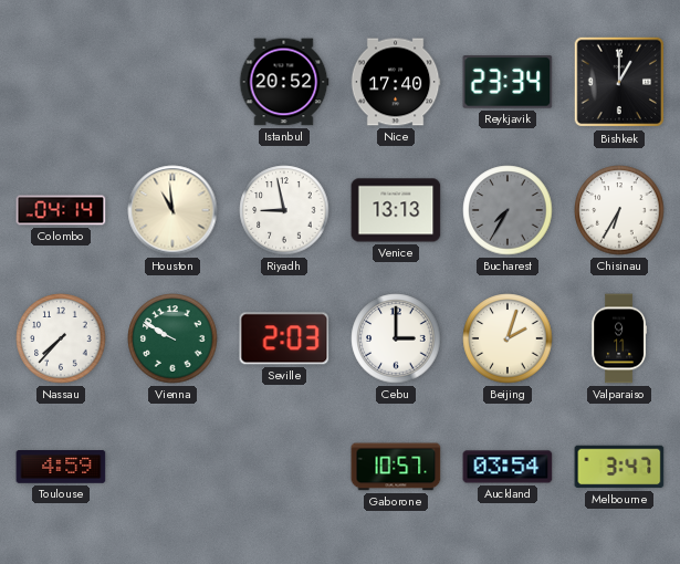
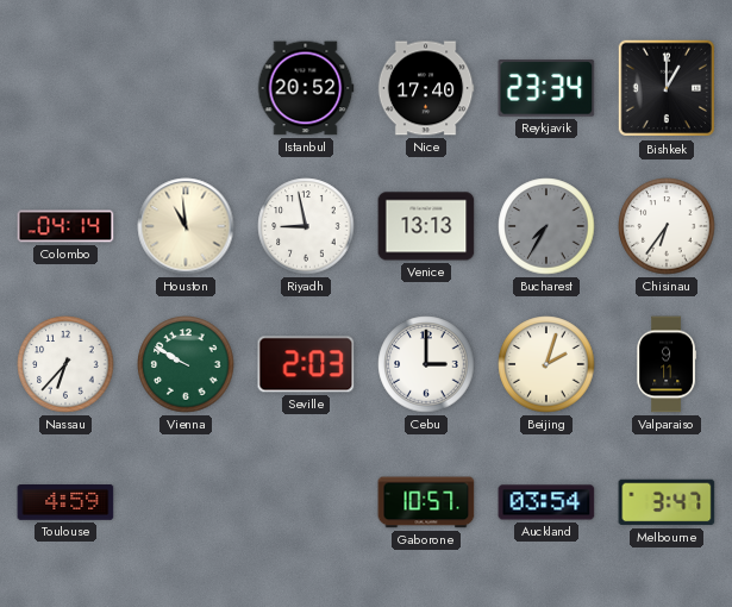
Chisinau: 6:35 -> 6:36
Nassau: 7:37 -> 6:37
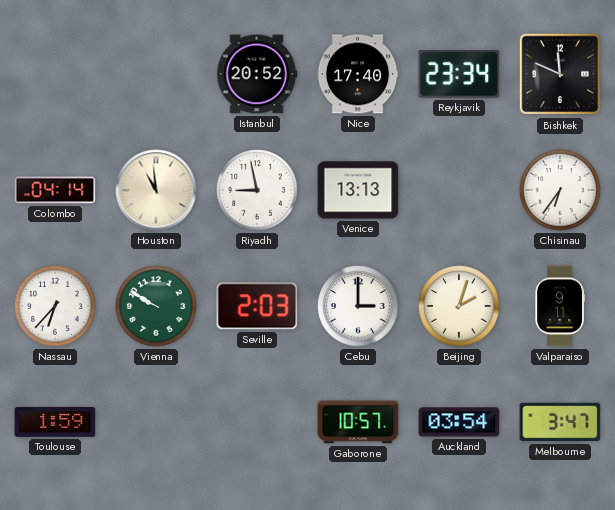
Bishkek: 1:00 -> 11:49
Bucharest: 7:35 -> none
Toulouse: 4:59 -> 1:59
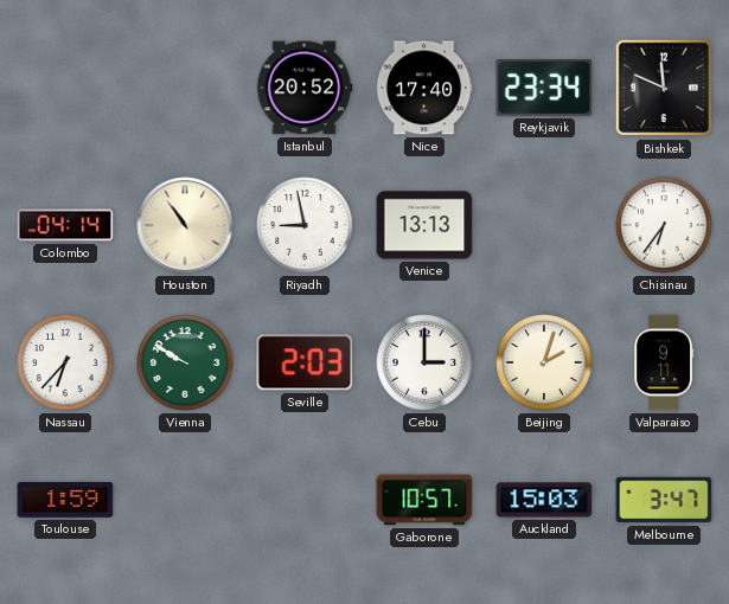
Houston: 10:59 -> 10:54
Auckland: 03:54 -> 15:03
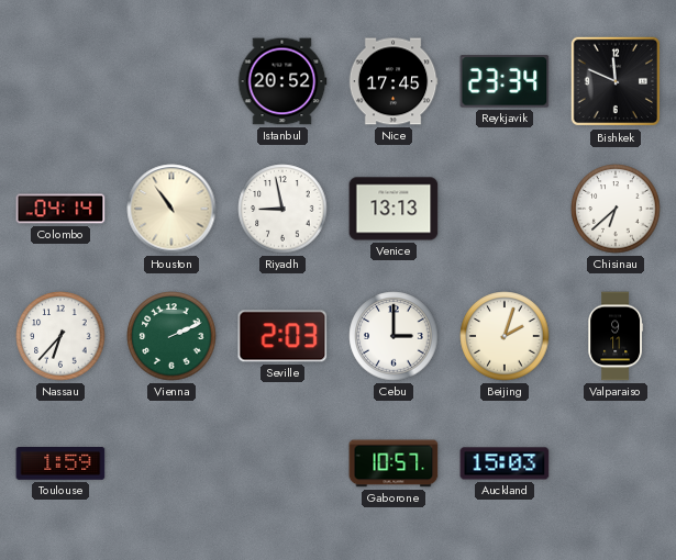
Nice: 17:40 -> 17:45
Chisinau: 6:36 -> 6:38
Vienna: 9:50 -> 2:11
Melbourne: 3:47 -> none
